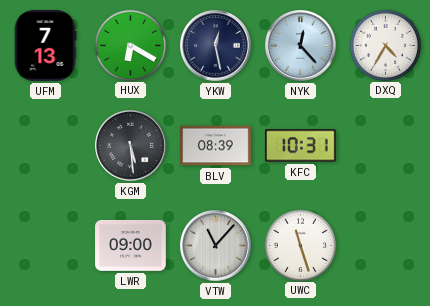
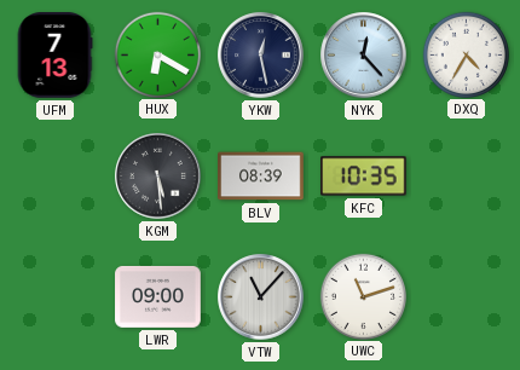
KFC: 10:31 -> 10:35
UWC: 11:27 -> 11:12
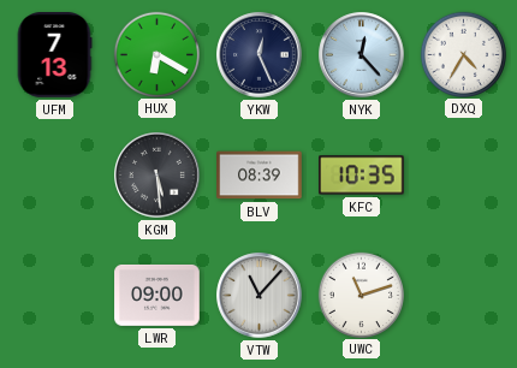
YKW: 12:28 -> 12:26
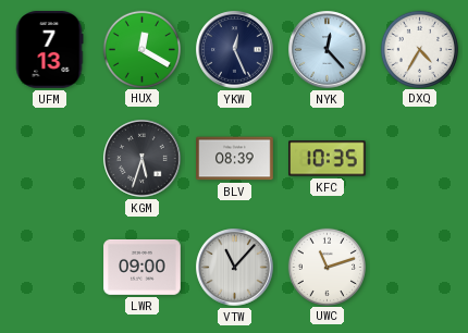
HUX: 6:20 -> 12:20
KGM: 5:29 -> 5:33
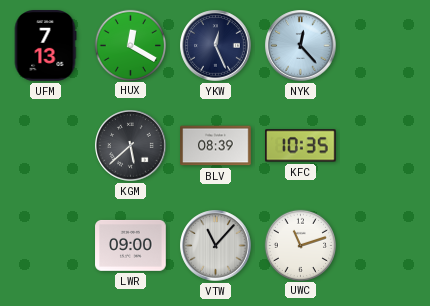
DXQ: 4:35 -> none
KGM: 5:33 -> 5:38
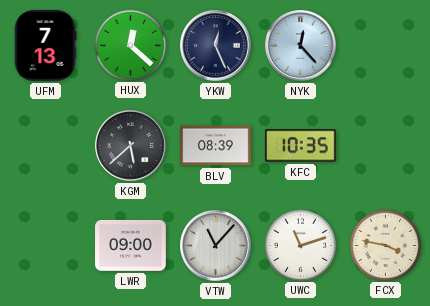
HUX: 12:20 -> 12:22
FCX: none -> 3:47
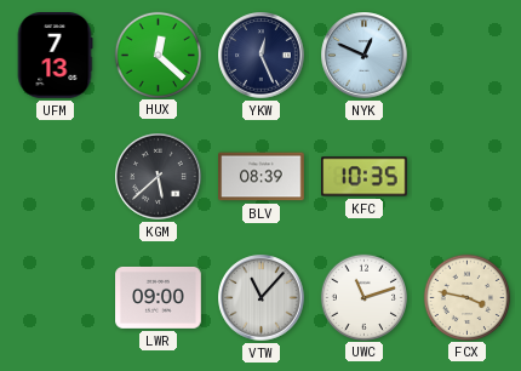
NYK: 12:23 -> 12:49
